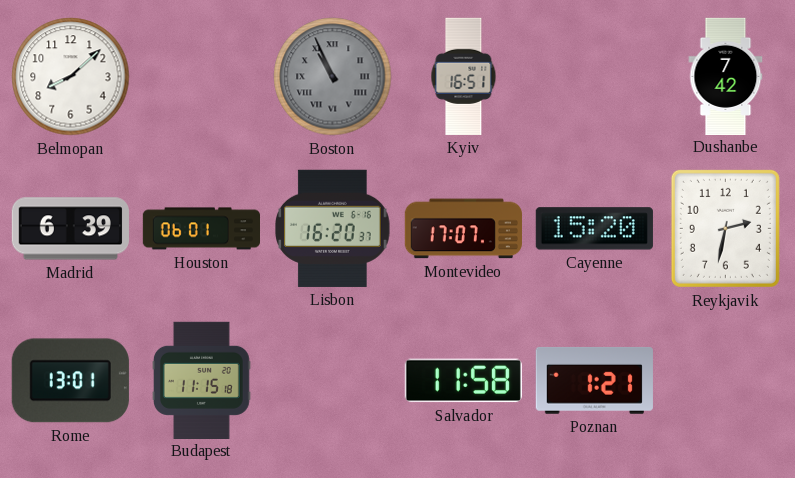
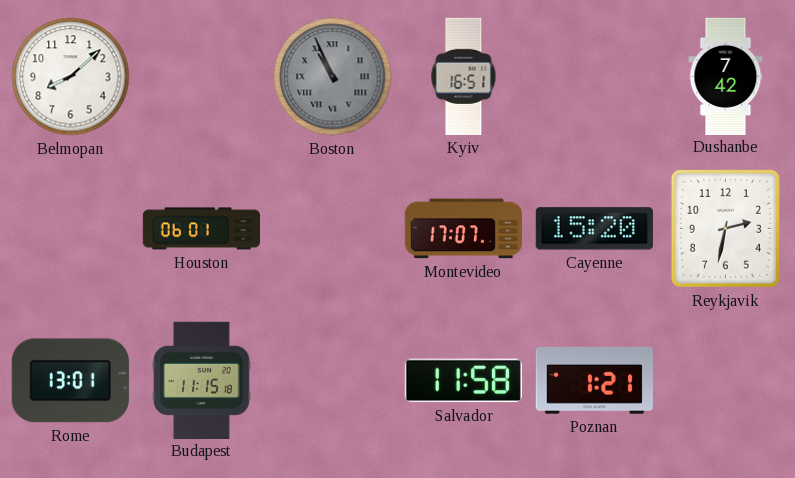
Madrid: 6:39 -> none
Lisbon: 16:20 -> none
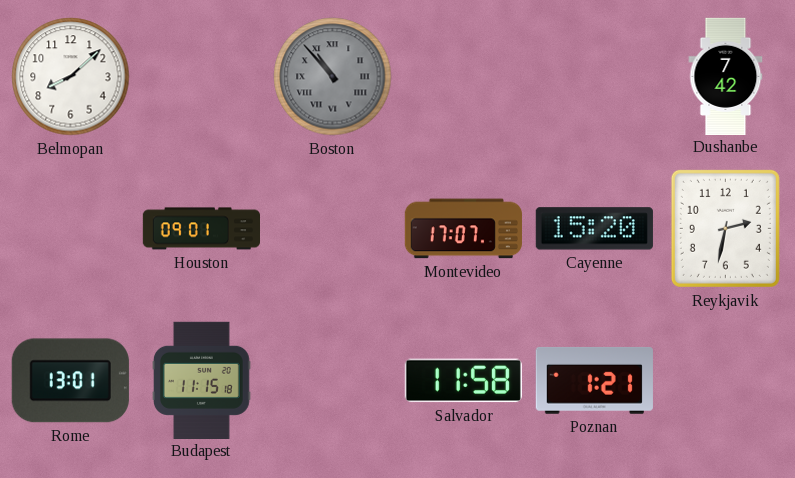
Boston: 10:56 -> 10:53
Kyiv: 16:51 -> none
Houston: 06:01 -> 09:01
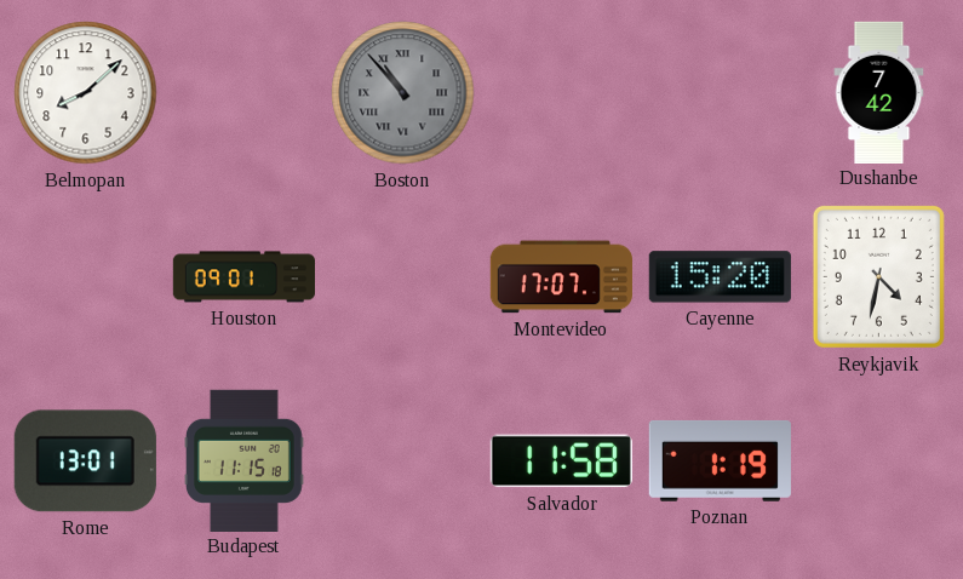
Reykjavik: 2:32 -> 4:32
Poznan: 1:21 -> 1:19
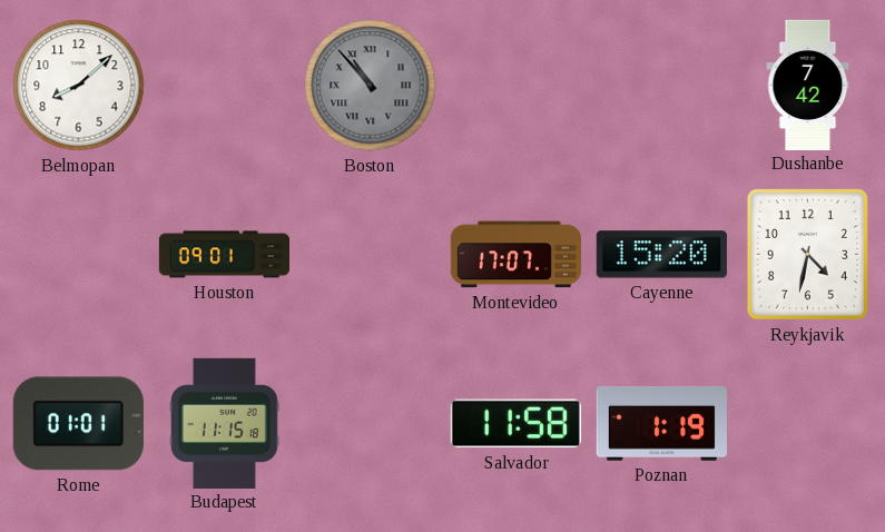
Rome: 13:01 -> 01:01
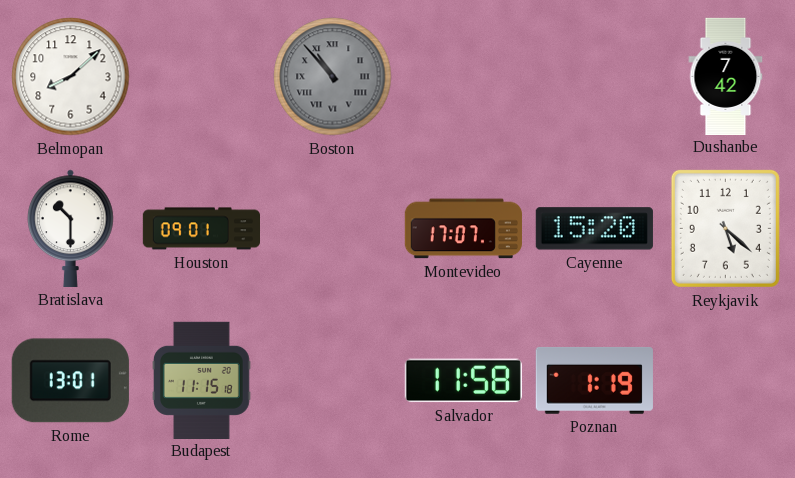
Bratislava: none -> 10:30
Reykjavik: 4:32 -> 5:22
Rome: 01:01 -> 13:01
